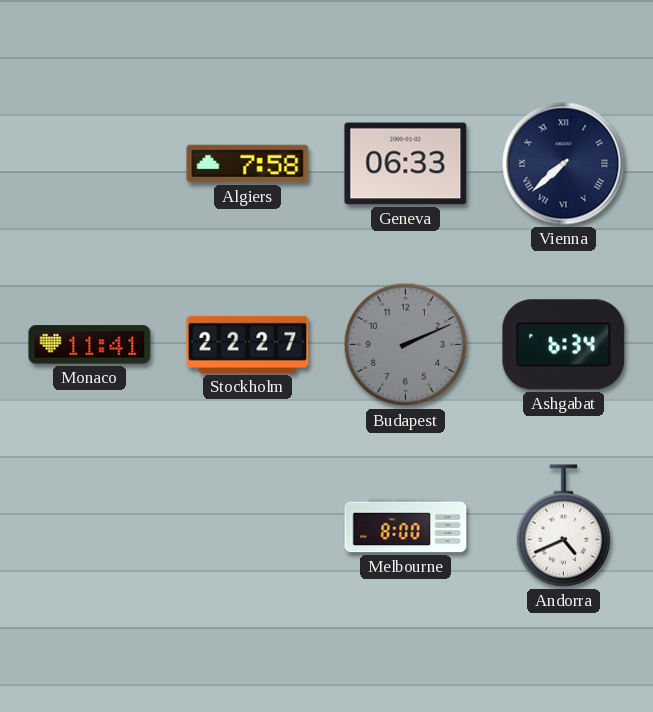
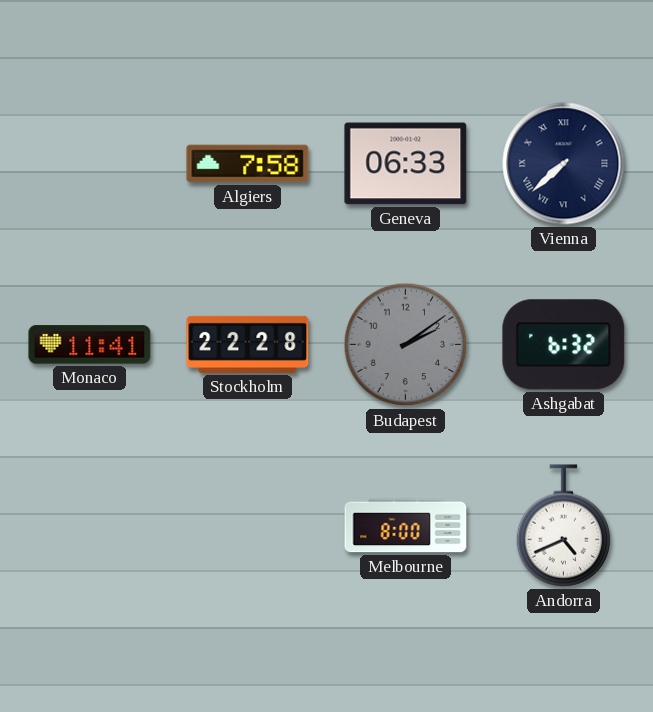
Stockholm: 22:27 -> 22:28
Budapest: 2:11 -> 2:09
Ashgabat: 6:34 -> 6:32
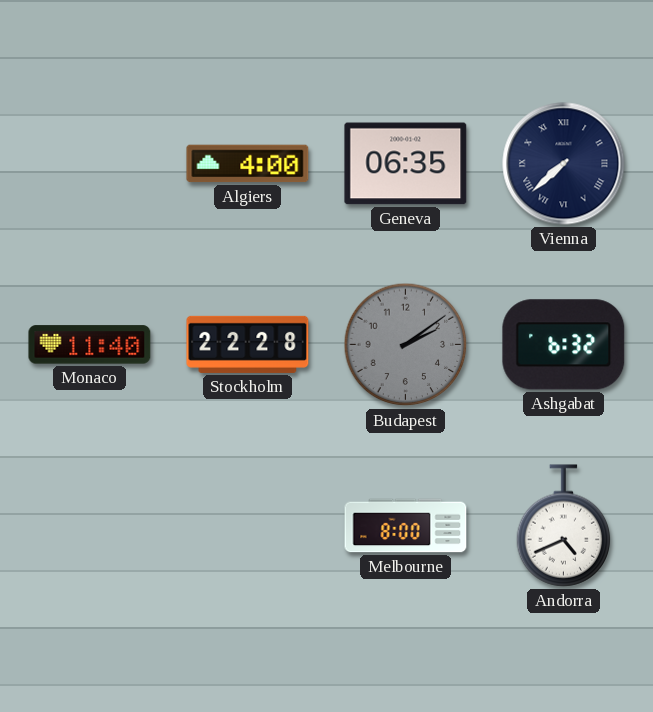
Algiers: 7:58 -> 4:00
Geneva: 06:33 -> 06:35
Monaco: 11:41 -> 11:40
